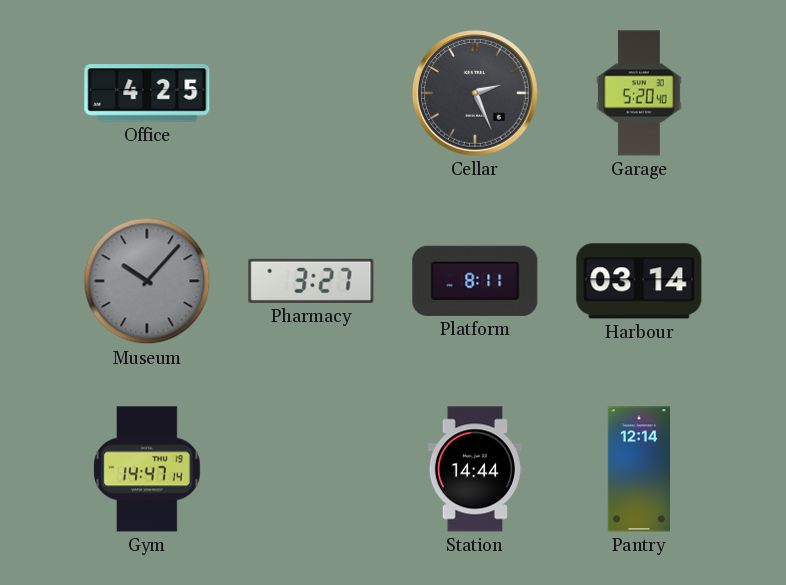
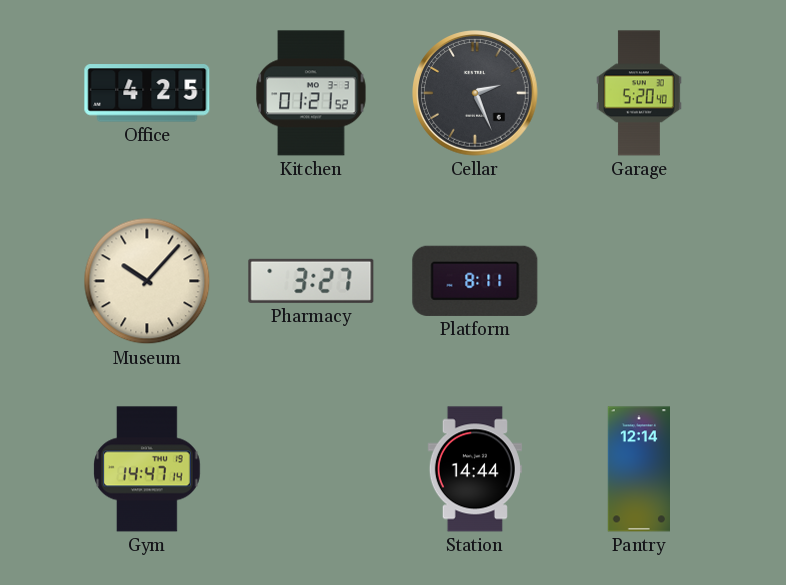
Kitchen: none -> 01:21
Museum dial: grey -> cream
Harbour: 03:14 -> none
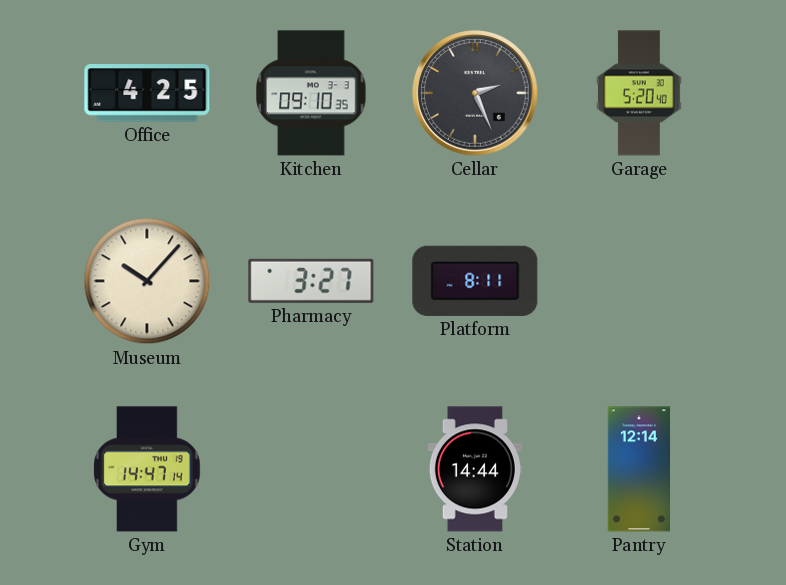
Kitchen: 01:21 -> 09:10
